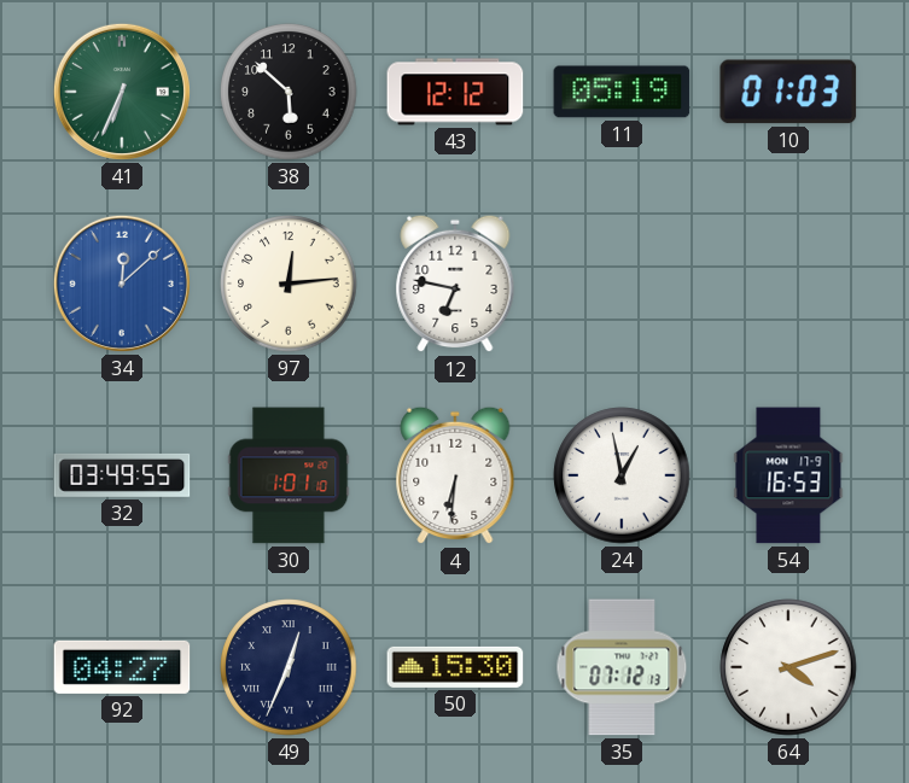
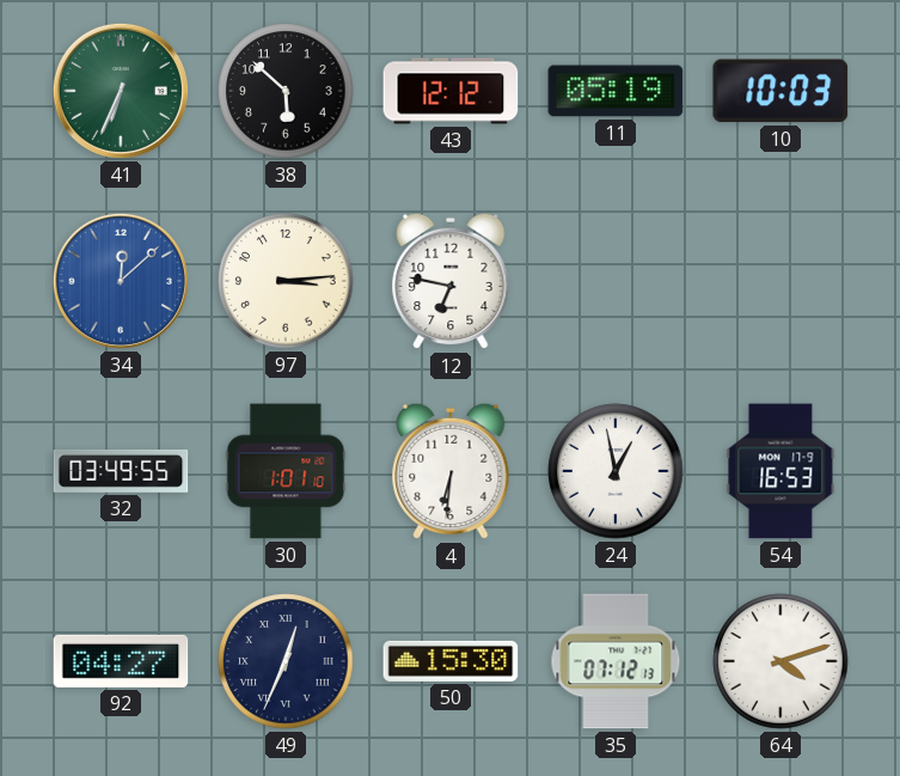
10: 01:03 -> 10:03
97: 12:14 -> 3:14
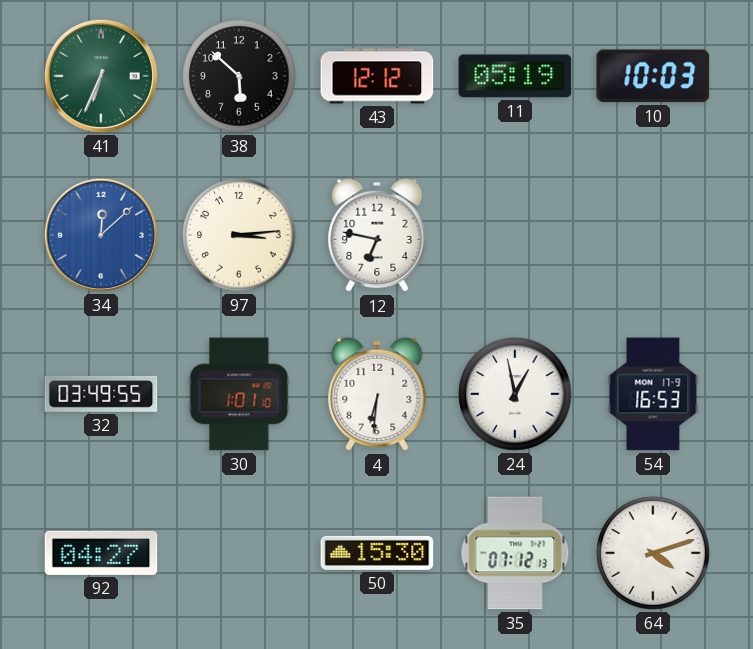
49: 12:34 -> none
